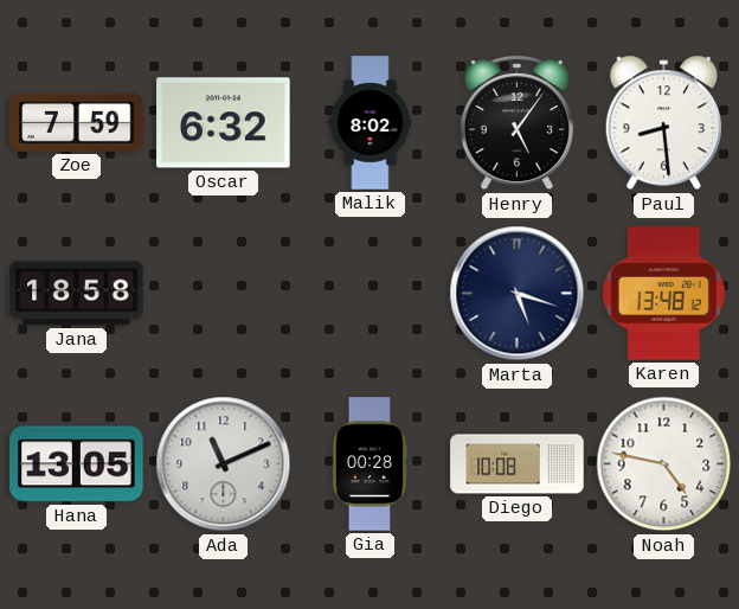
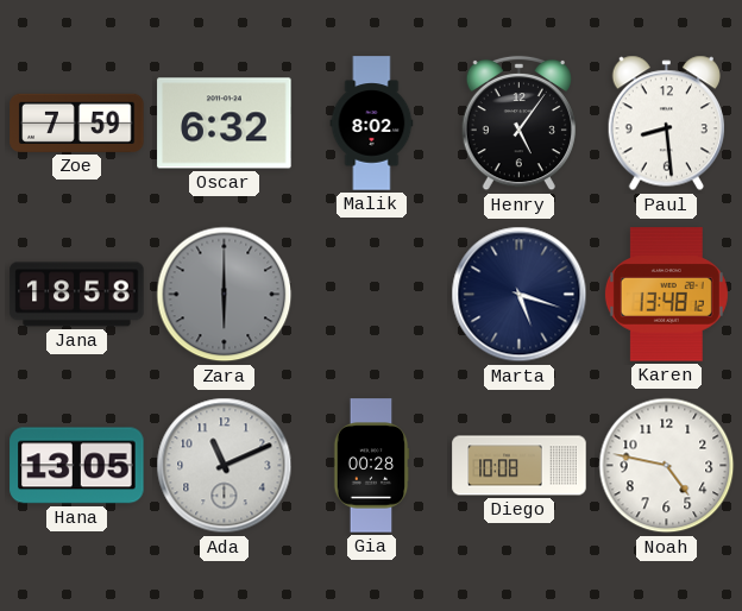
Zara: none -> 6:00
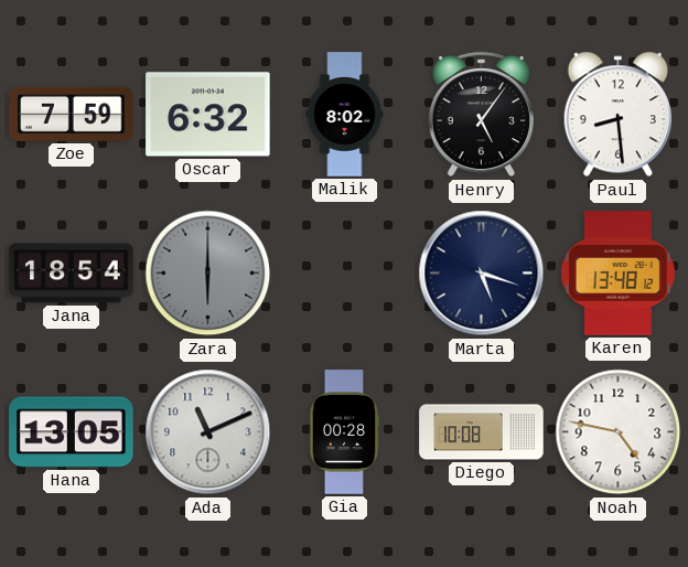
Jana: 18:58 -> 18:54
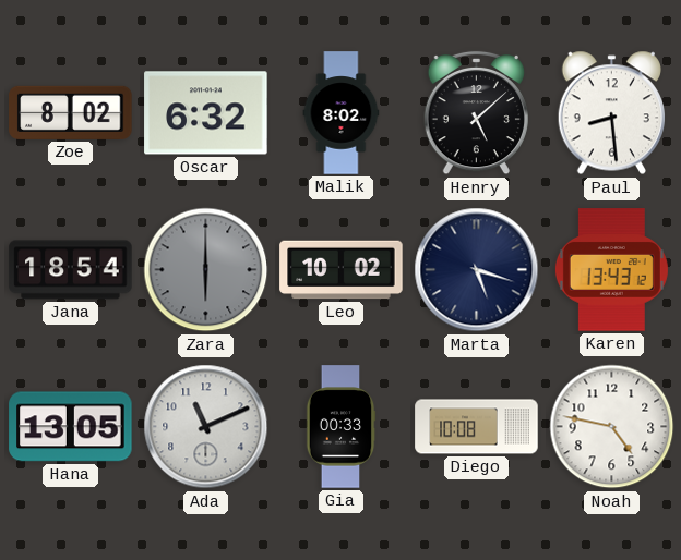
Zoe: 7:59 -> 8:02
Henry: 5:06 -> 5:08
Leo: none -> 10:02
Karen: 13:48 -> 13:43
Gia: 00:28 -> 00:33
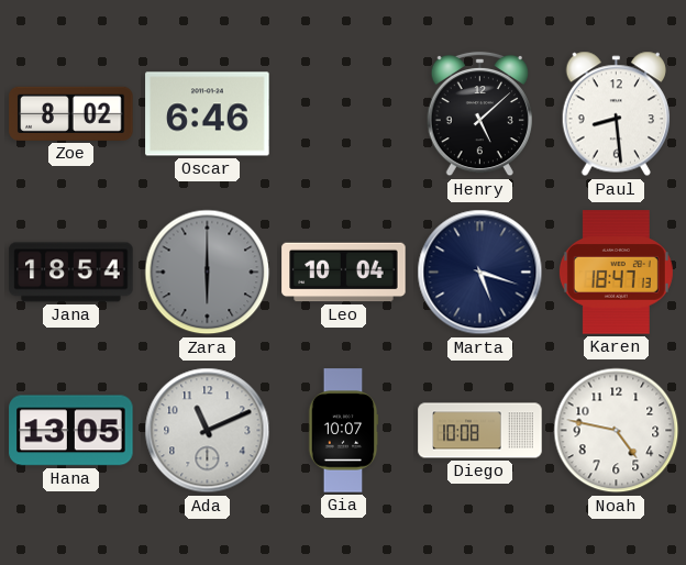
Oscar: 6:32 -> 6:46
Malik: 8:02 -> none
Leo: 10:02 -> 10:04
Karen: 13:43 -> 18:47
Gia: 00:33 -> 10:07
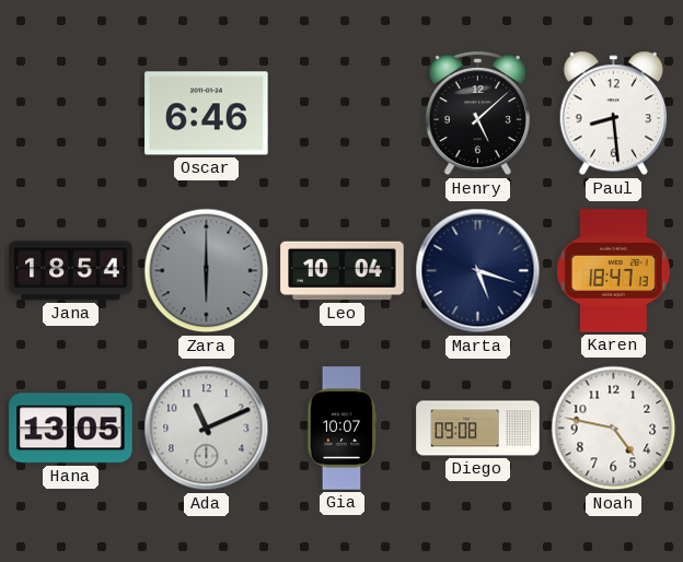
Zoe: 8:02 -> none
Diego: 10:08 -> 09:08
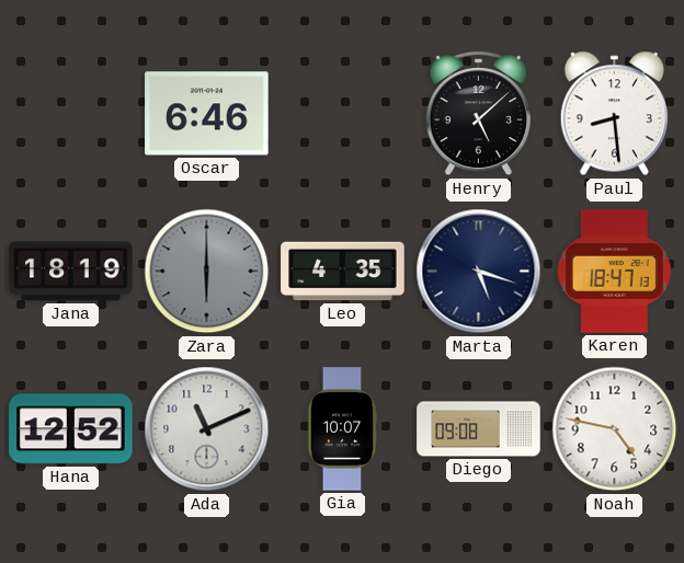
Jana: 18:54 -> 18:19
Leo: 10:04 -> 4:35
Hana: 13:05 -> 12:52
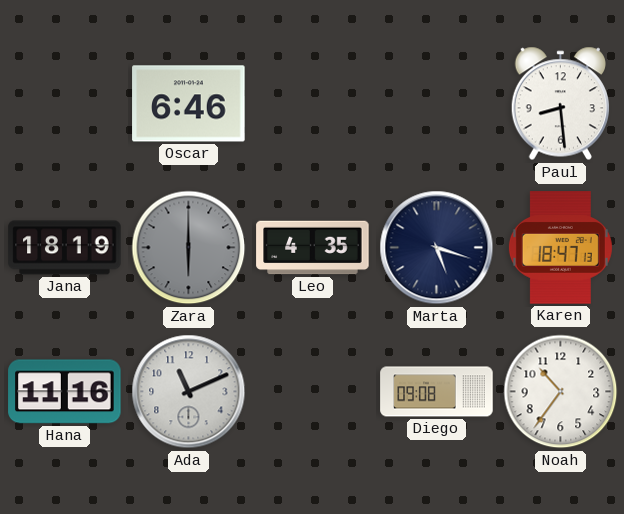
Henry: 5:08 -> none
Hana: 12:52 -> 11:16
Gia: 10:07 -> none
Noah: 4:47 -> 10:36
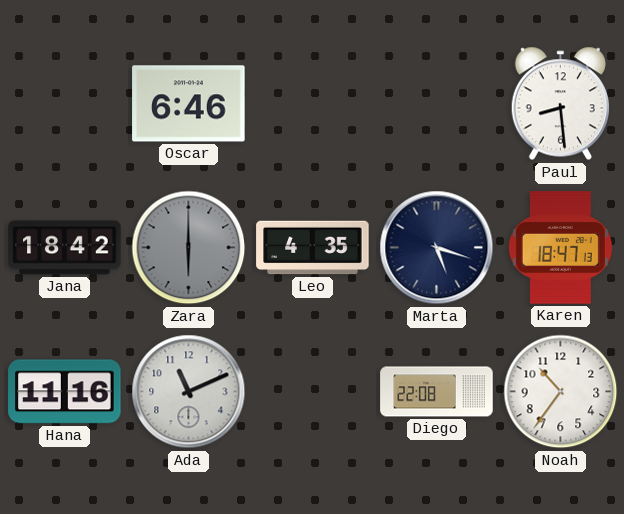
Jana: 18:19 -> 18:42
Diego: 09:08 -> 22:08
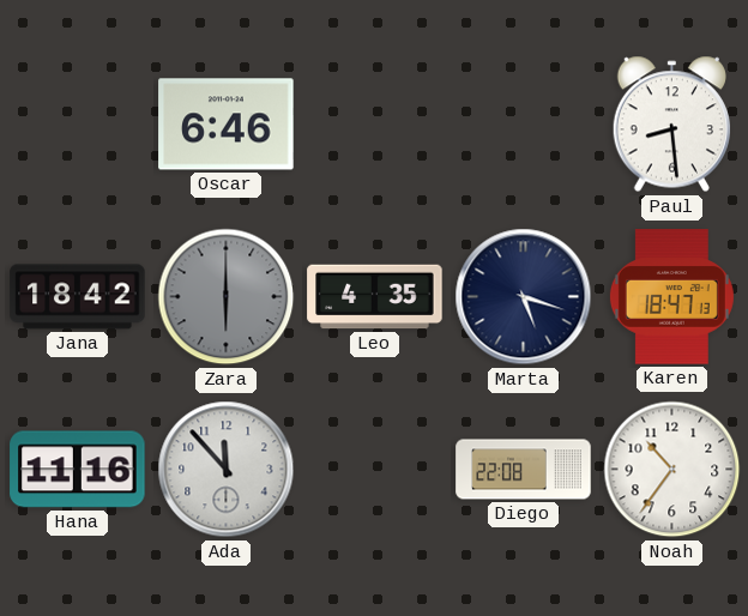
Ada: 11:11 -> 11:53
